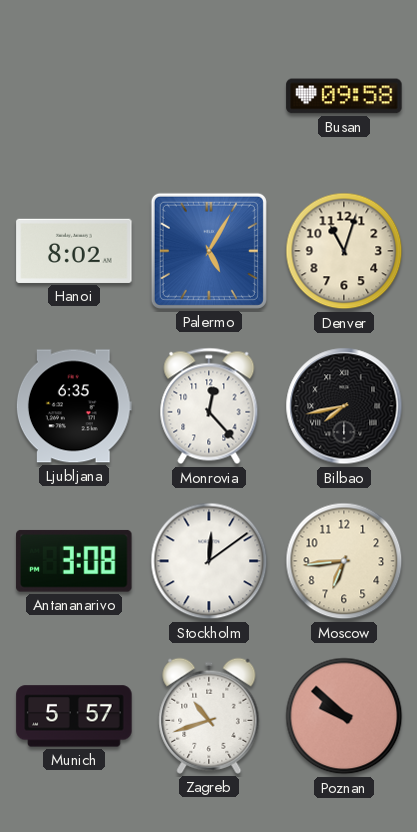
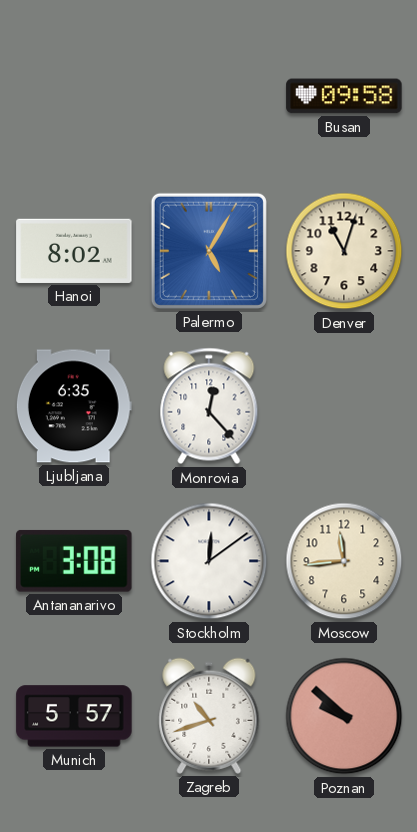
Bilbao: 7:43 -> none
Moscow: 6:44 -> 11:44
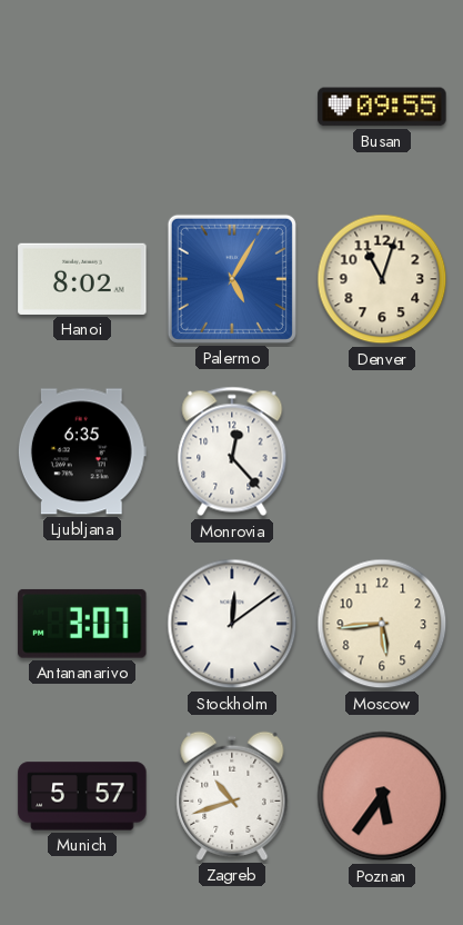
Busan: 09:58 -> 09:55
Antananarivo: 3:08 -> 3:07
Moscow: 11:44 -> 5:44
Poznan: 9:52 -> 5:36
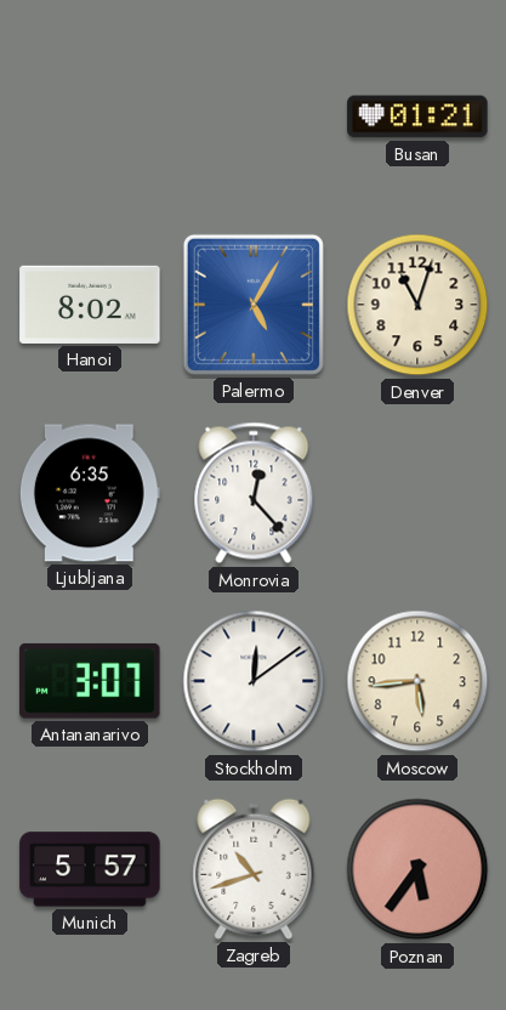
Busan: 09:55 -> 01:21
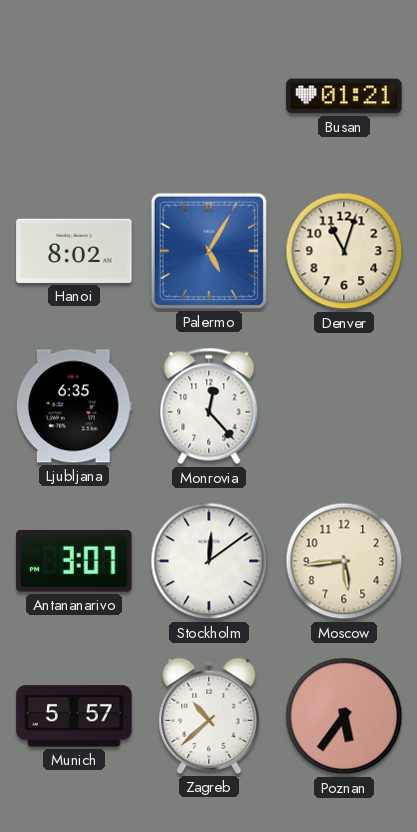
Zagreb: 10:42 -> 10:38
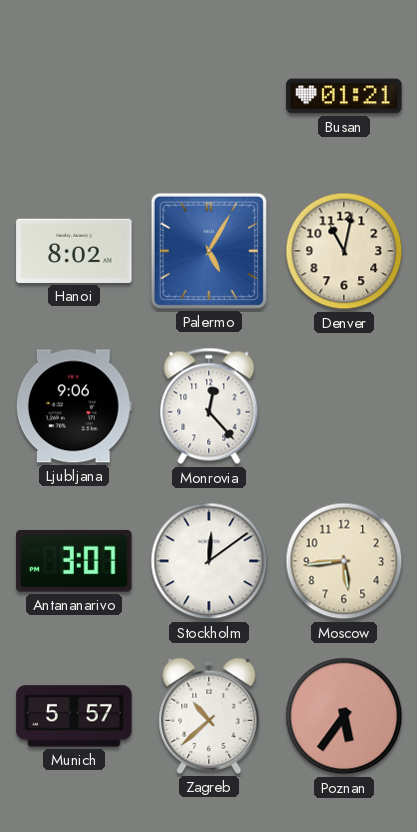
Denver: 11:03 -> 11:02
Ljubljana: 6:35 -> 9:06
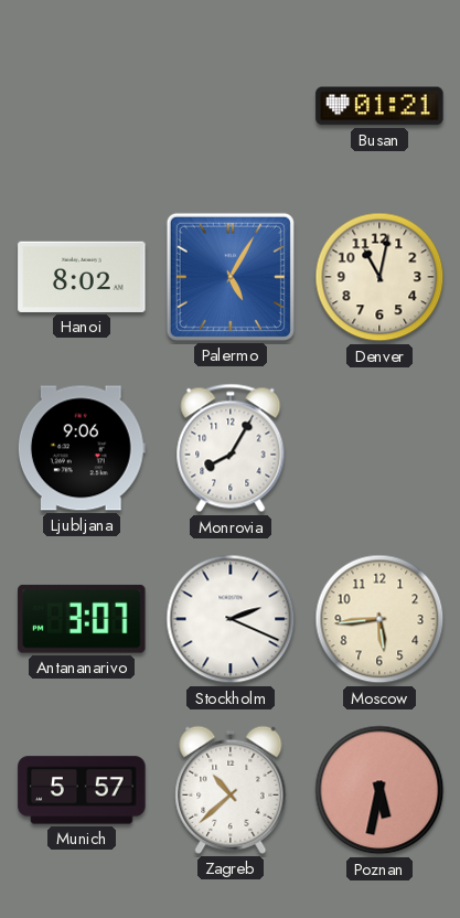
Monrovia: 12:23 -> 8:05
Stockholm: 12:09 -> 2:19
Poznan: 5:36 -> 5:32
